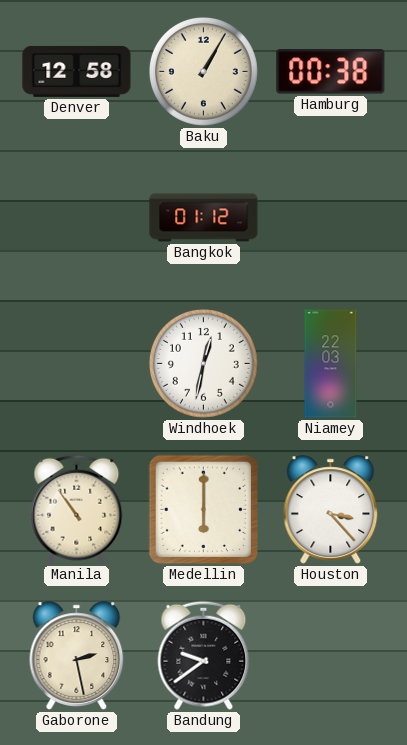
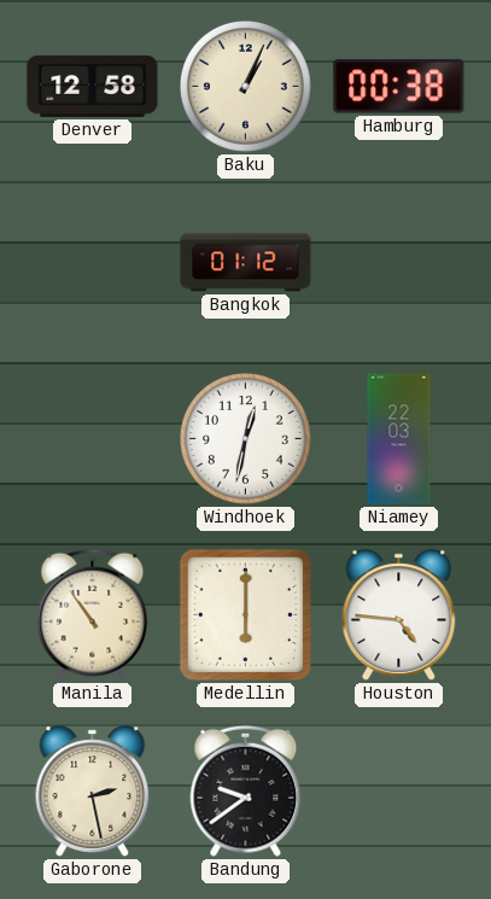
Baku: 1:05 -> 1:04
Houston: 3:23 -> 4:46
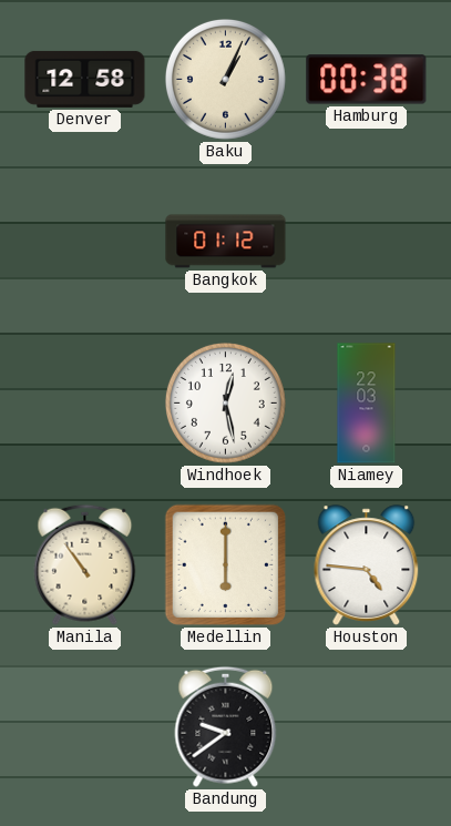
Windhoek: 12:32 -> 12:28
Gaborone: 2:28 -> none
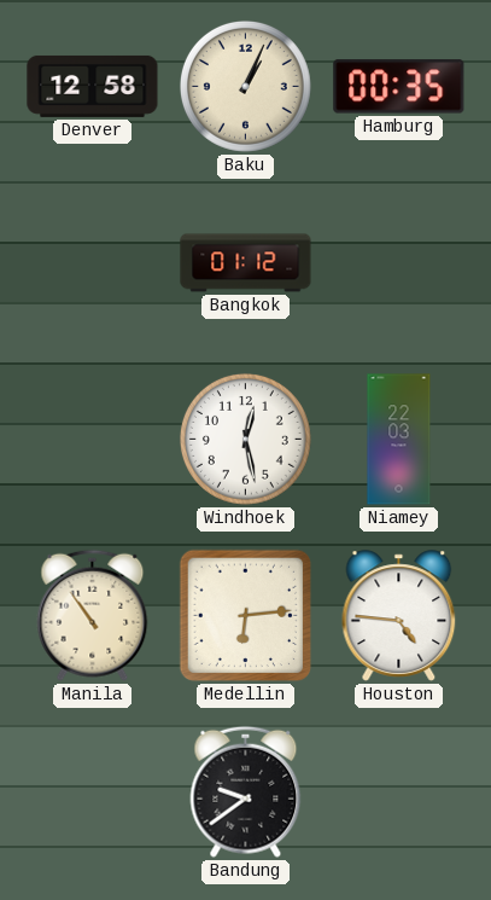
Hamburg: 00:38 -> 00:35
Medellin: 6:00 -> 6:14
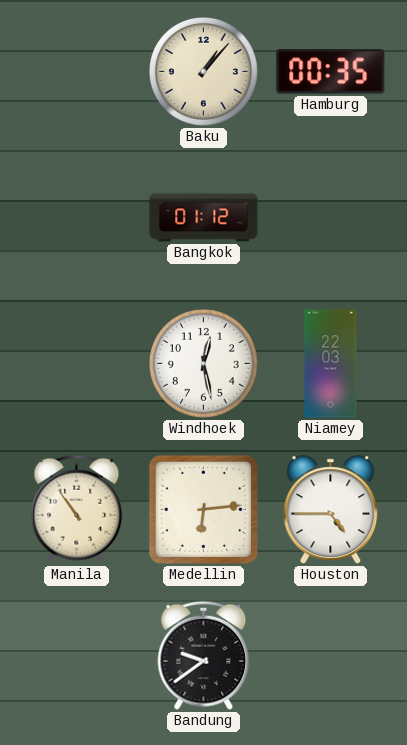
Denver: 12:58 -> none
Baku: 1:04 -> 1:07
Houston: 4:46 -> 4:45
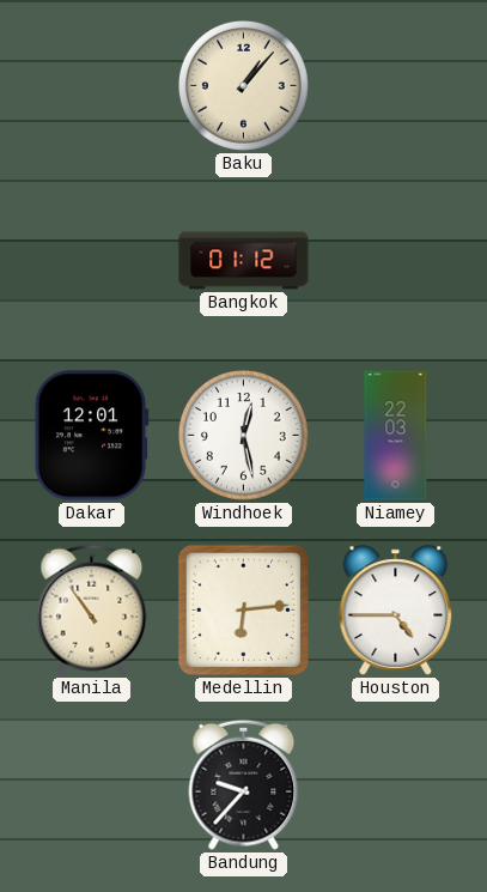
Hamburg: 00:35 -> none
Dakar: none -> 12:01
Bandung: 9:39 -> 9:37
